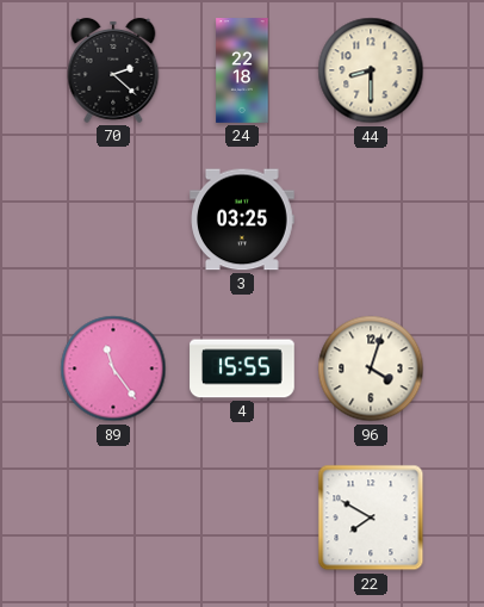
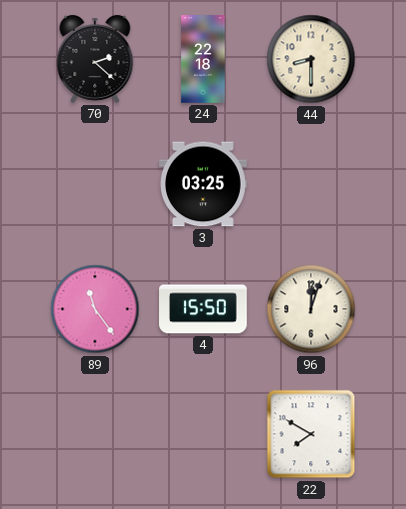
4: 15:55 -> 15:50
96: 4:03 -> 12:03
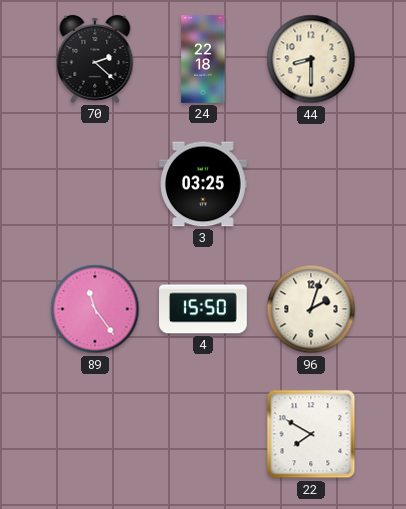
96: 12:03 -> 2:03
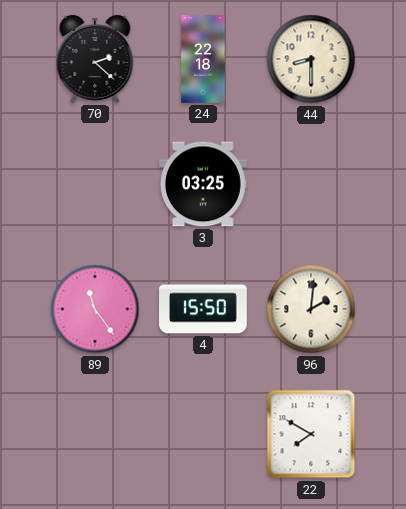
96: 2:03 -> 2:01
